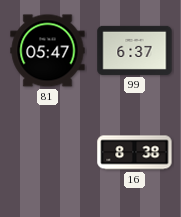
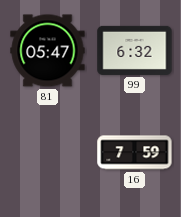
99: 6:37 -> 6:32
16: 8:38 -> 7:59
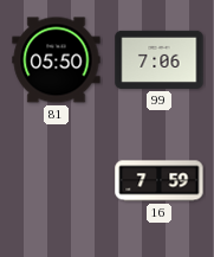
81: 05:47 -> 05:50
99: 6:32 -> 7:06
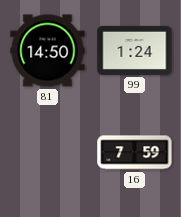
81: 05:50 -> 14:50
99: 7:06 -> 1:24
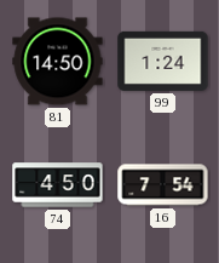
74: none -> 4:50
16: 7:59 -> 7:54
